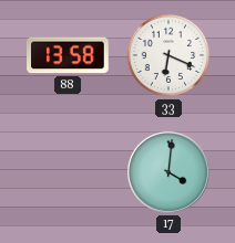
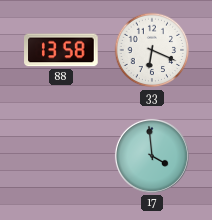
17: 4:01 -> 3:59
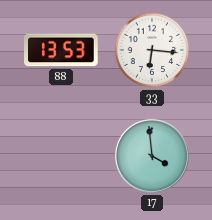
88: 13:58 -> 13:53
33: 6:19 -> 6:16
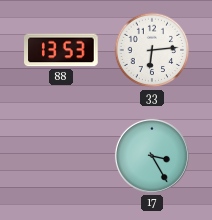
33: 6:16 -> 6:14
17: 3:59 -> 3:25
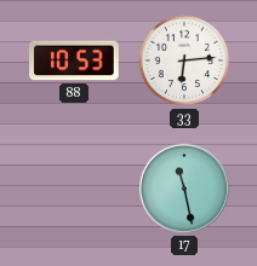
88: 13:53 -> 10:53
17: 3:25 -> 11:28
